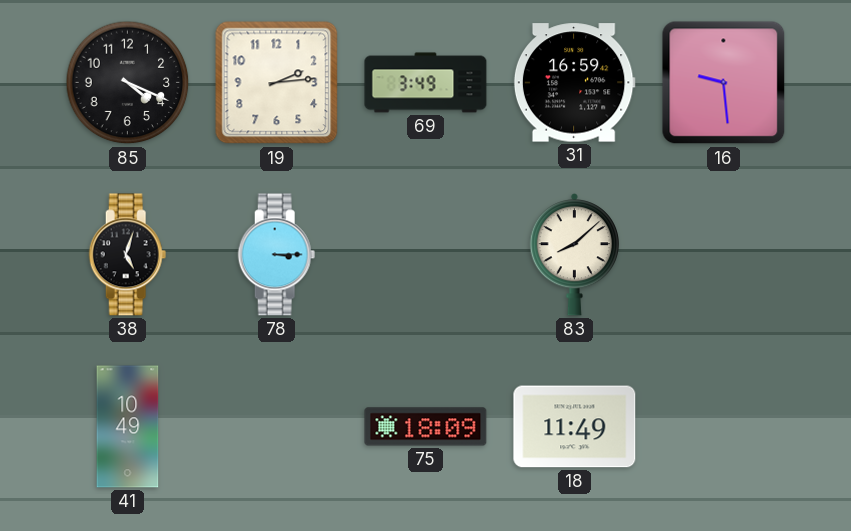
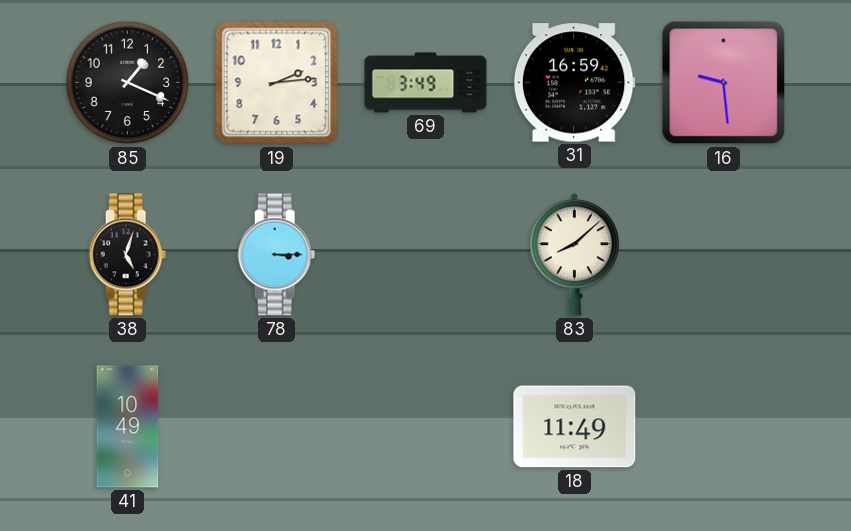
85: 4:19 -> 1:19
75: 18:09 -> none
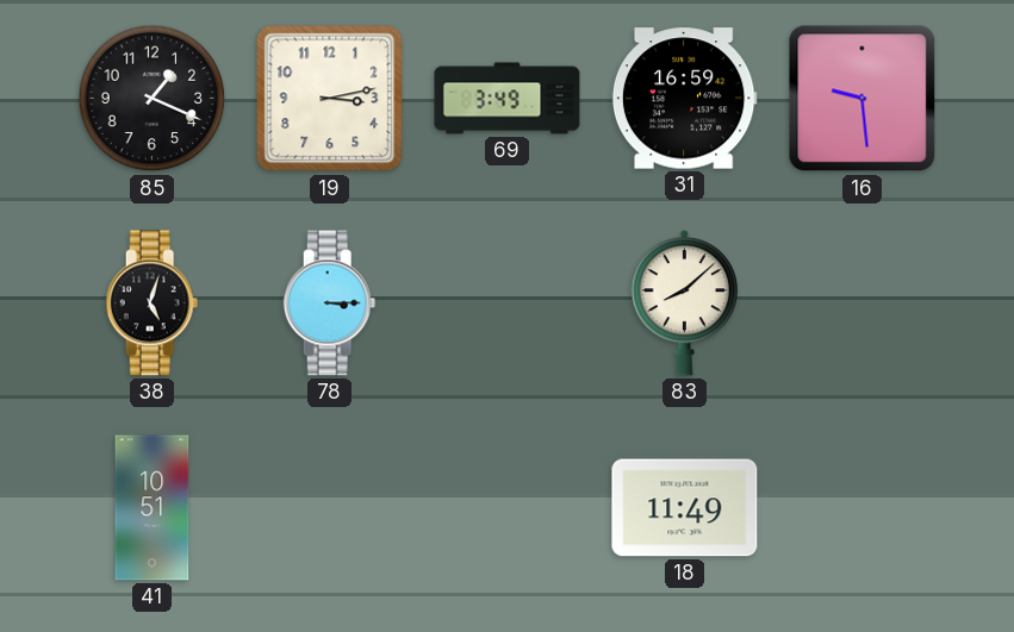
19: 2:14 -> 3:13
41: 10:49 -> 10:51
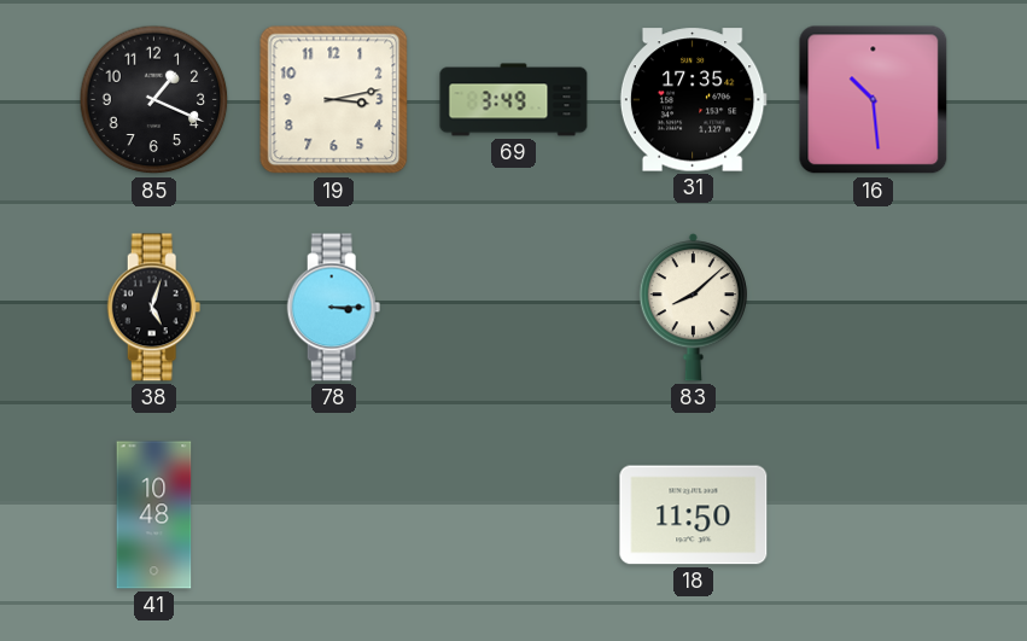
31: 16:59 -> 17:35
16: 9:29 -> 10:29
41: 10:51 -> 10:48
18: 11:49 -> 11:50
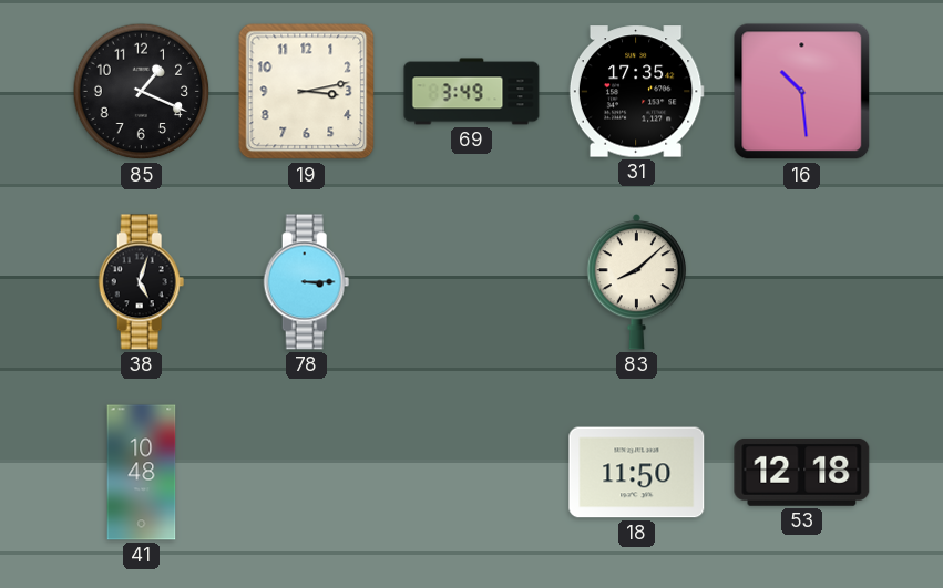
53: none -> 12:18
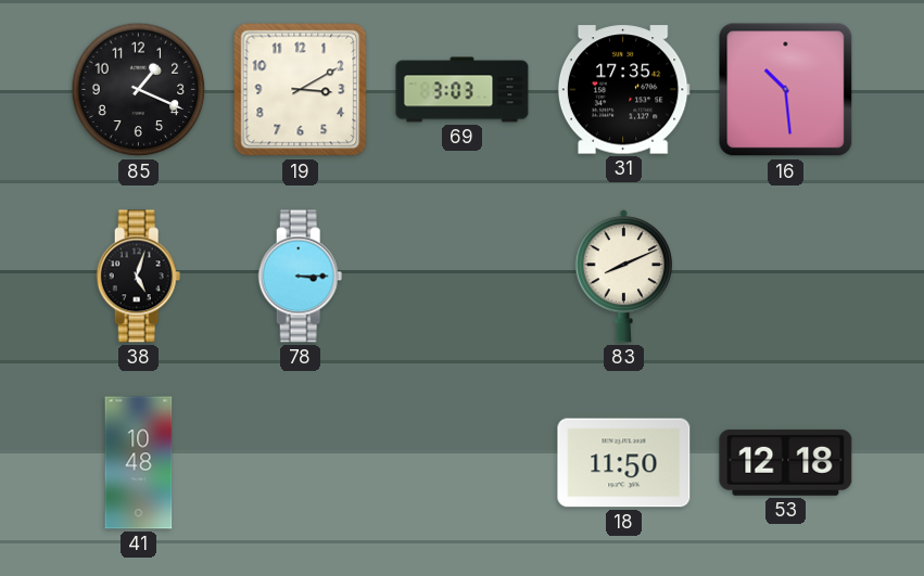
19: 3:13 -> 3:10
69: 3:49 -> 3:03
83: 8:08 -> 8:11
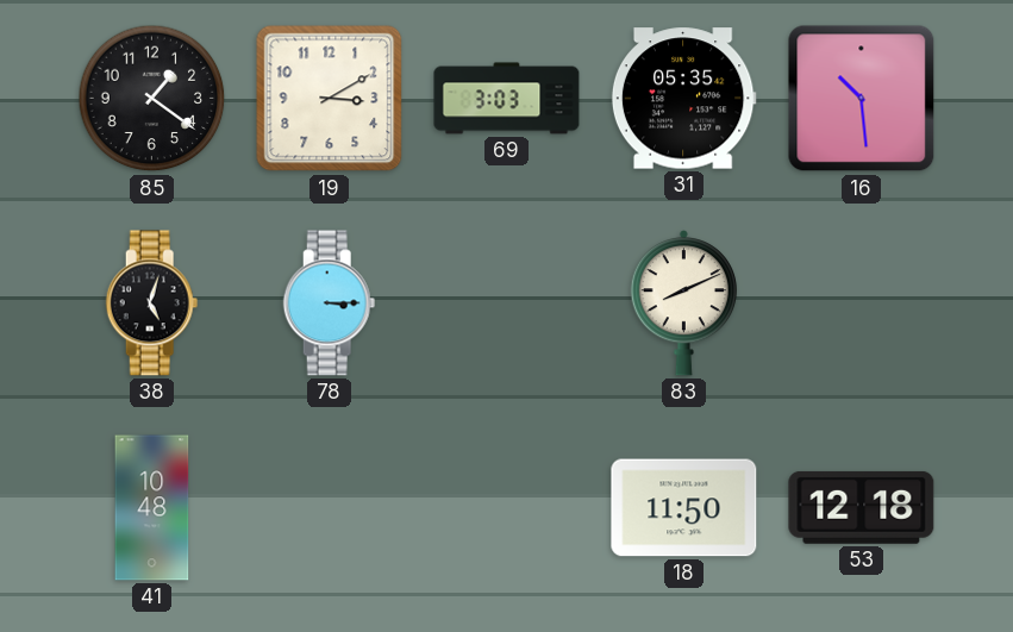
85: 1:19 -> 1:21
31: 17:35 -> 05:35
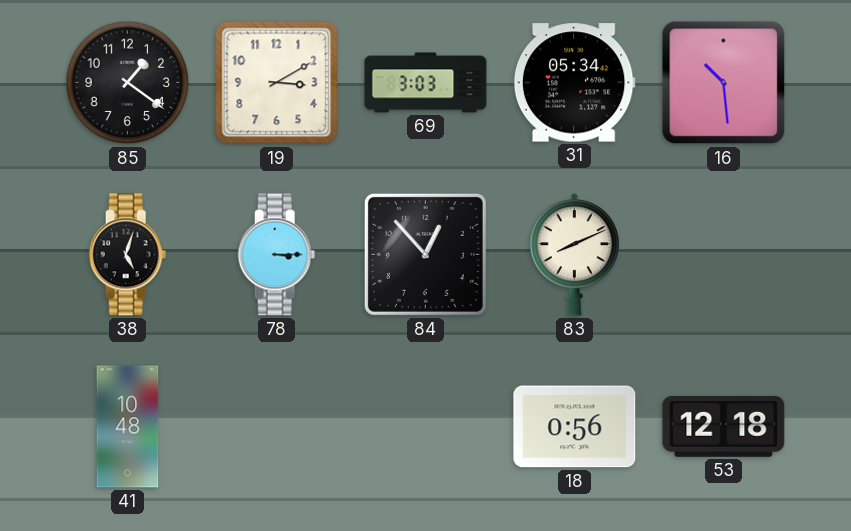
31: 05:35 -> 05:34
84: none -> 12:53
18: 11:50 -> 0:56
